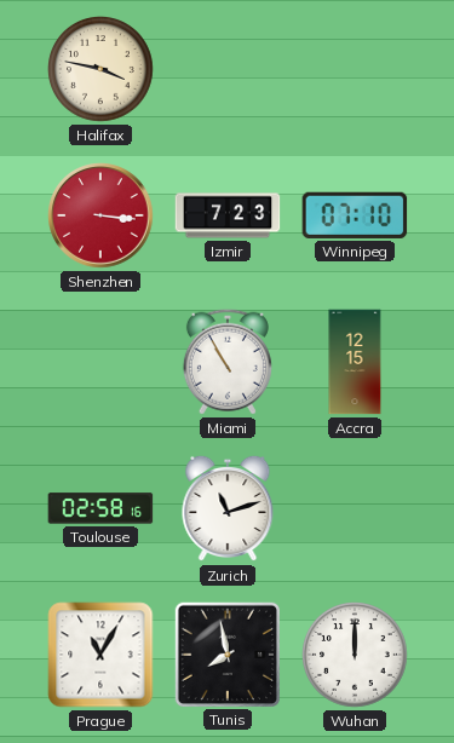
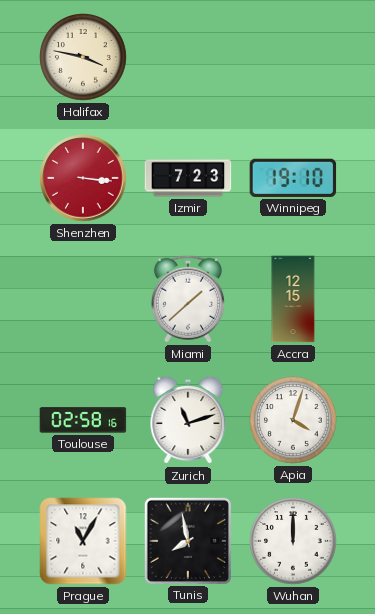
Winnipeg: 07:10 -> 19:10
Miami: 10:55 -> 1:38
Apia: none -> 4:03
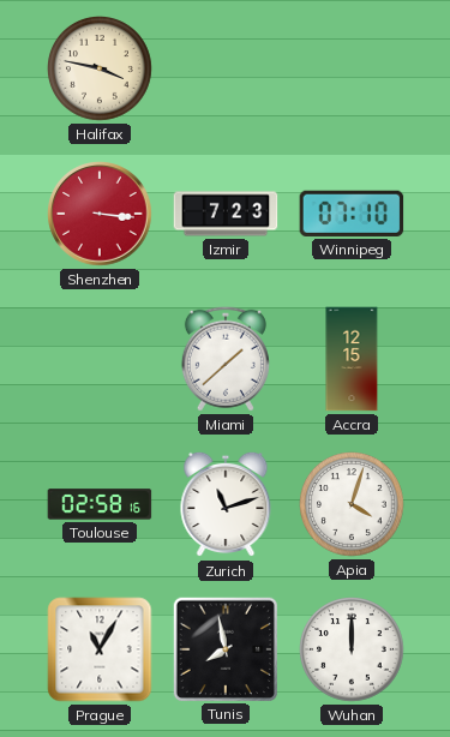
Winnipeg: 19:10 -> 07:10
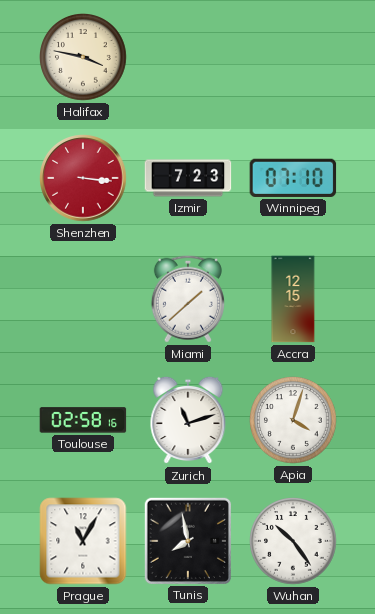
Wuhan: 12:00 -> 10:24
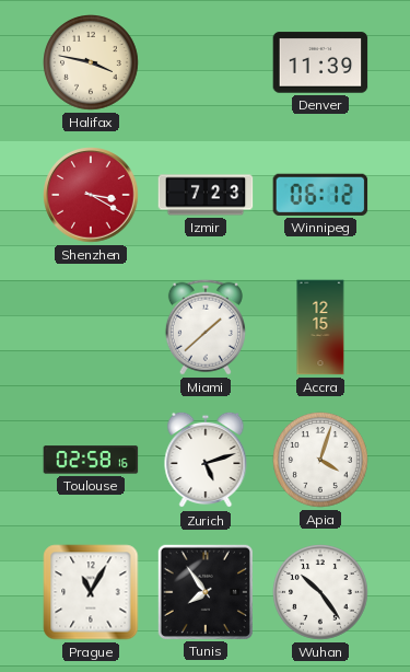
Denver: none -> 11:39
Shenzhen: 3:16 -> 3:20
Winnipeg: 07:10 -> 06:12
Zurich: 11:12 -> 5:12
Tunis: 7:58 -> 7:54
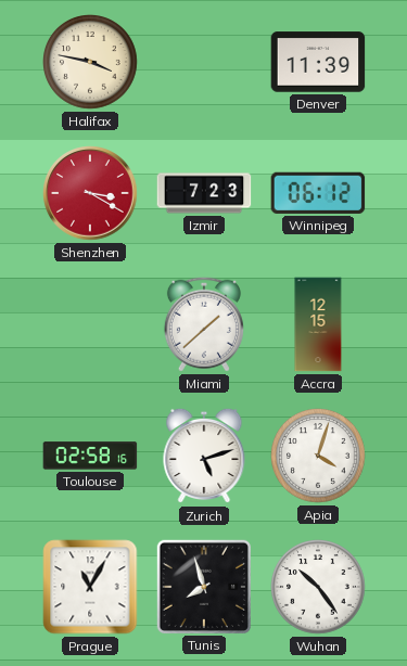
Tunis: 7:54 -> 7:57
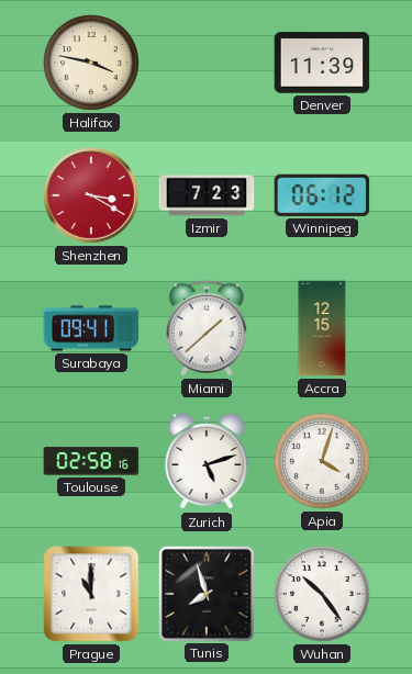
Surabaya: none -> 09:41
Prague: 11:05 -> 11:00
